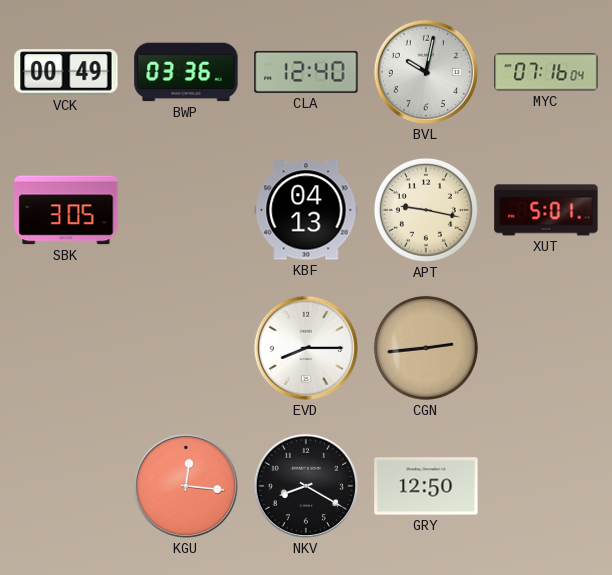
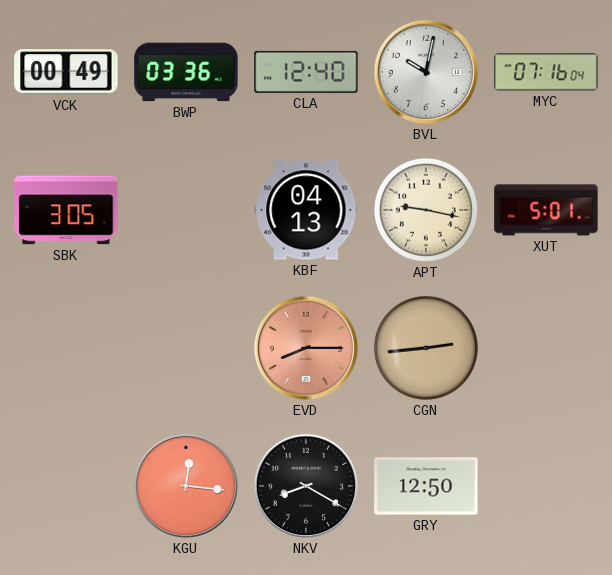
EVD dial: white -> salmon
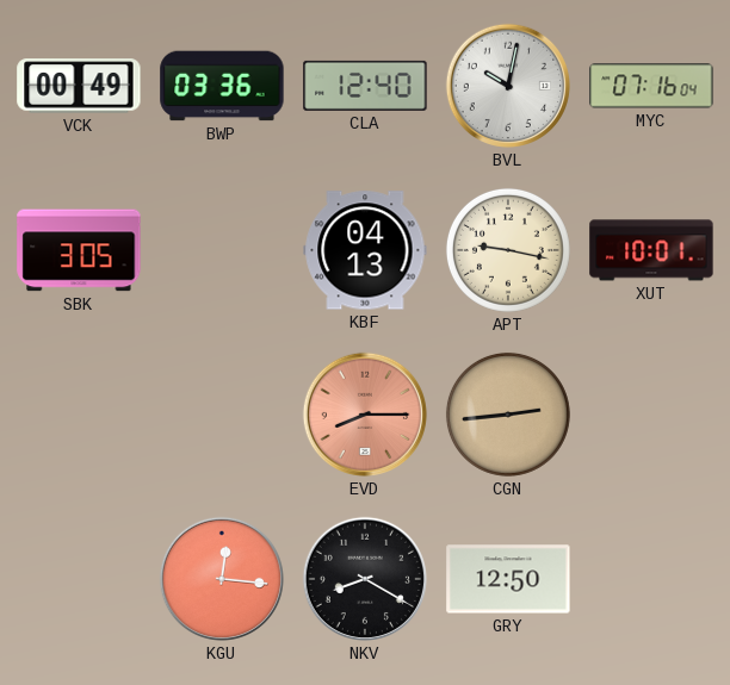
XUT: 5:01 -> 10:01
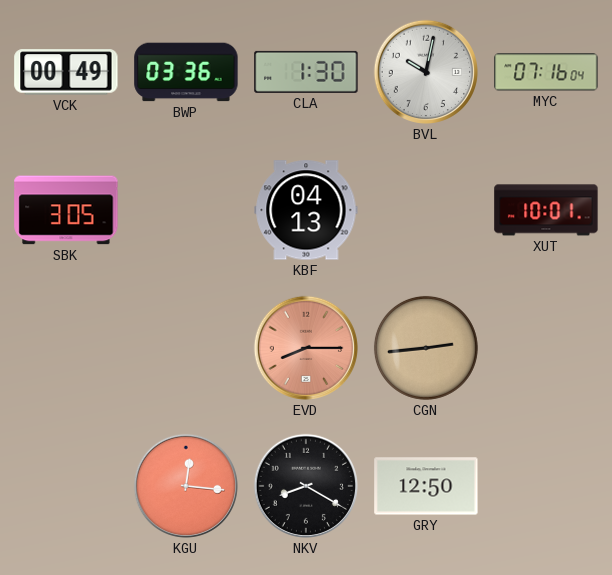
CLA: 12:40 -> 1:30
APT: 9:17 -> none
